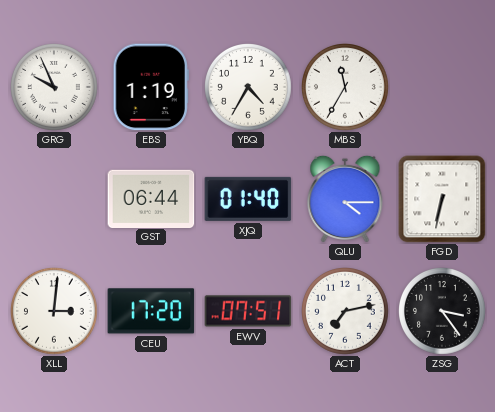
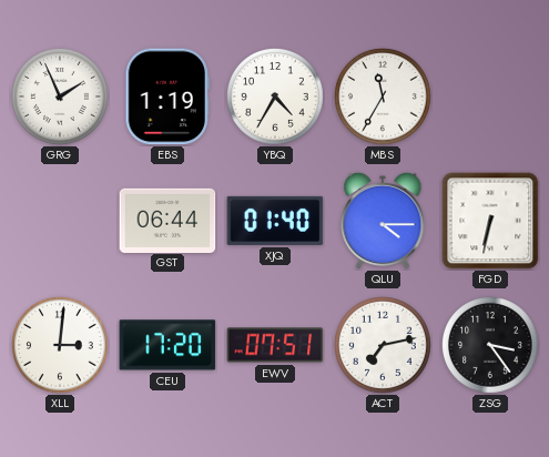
GRG: 9:56 -> 1:56
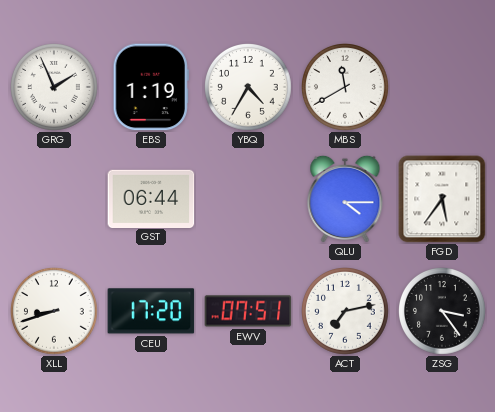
MBS: 11:35 -> 11:40
XJQ: 01:40 -> none
FGD: 6:32 -> 5:36
XLL: 3:01 -> 8:42
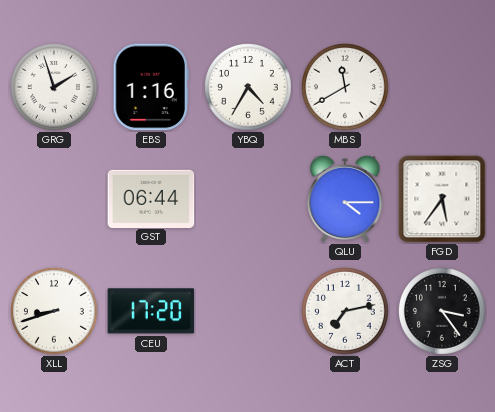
GRG: 1:56 -> 1:57
EBS: 1:19 -> 1:16
EWV: 07:51 -> none
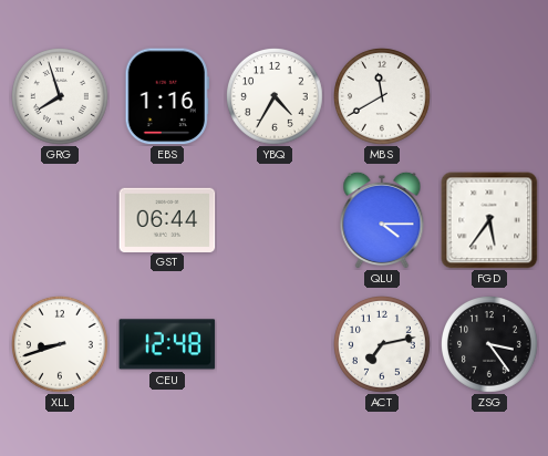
GRG: 1:57 -> 7:57
CEU: 17:20 -> 12:48
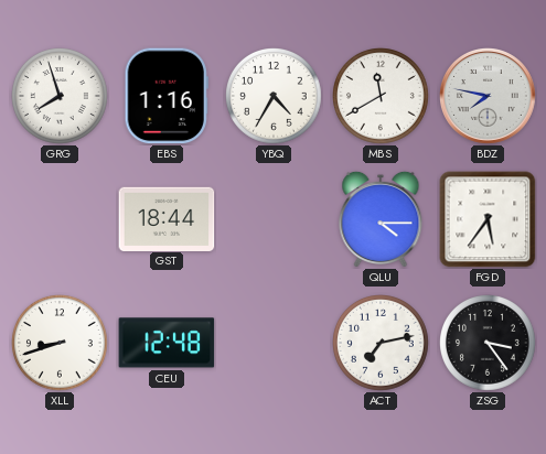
BDZ: none -> 7:47
GST: 06:44 -> 18:44
